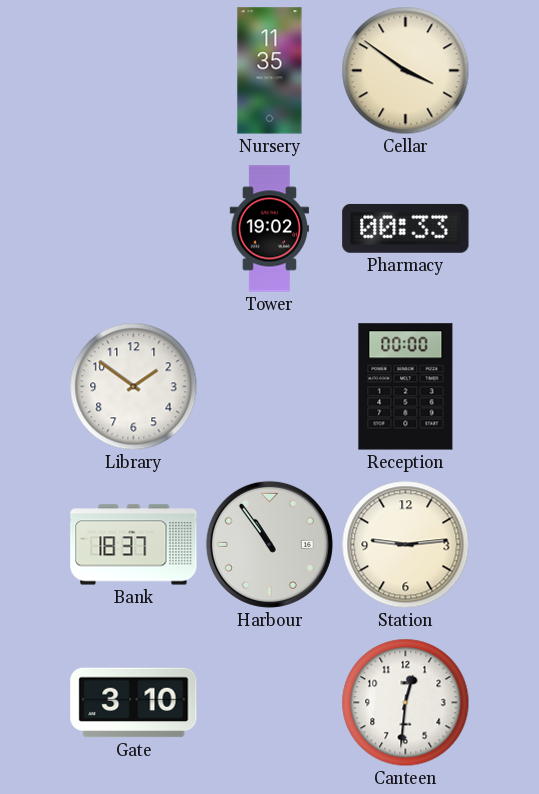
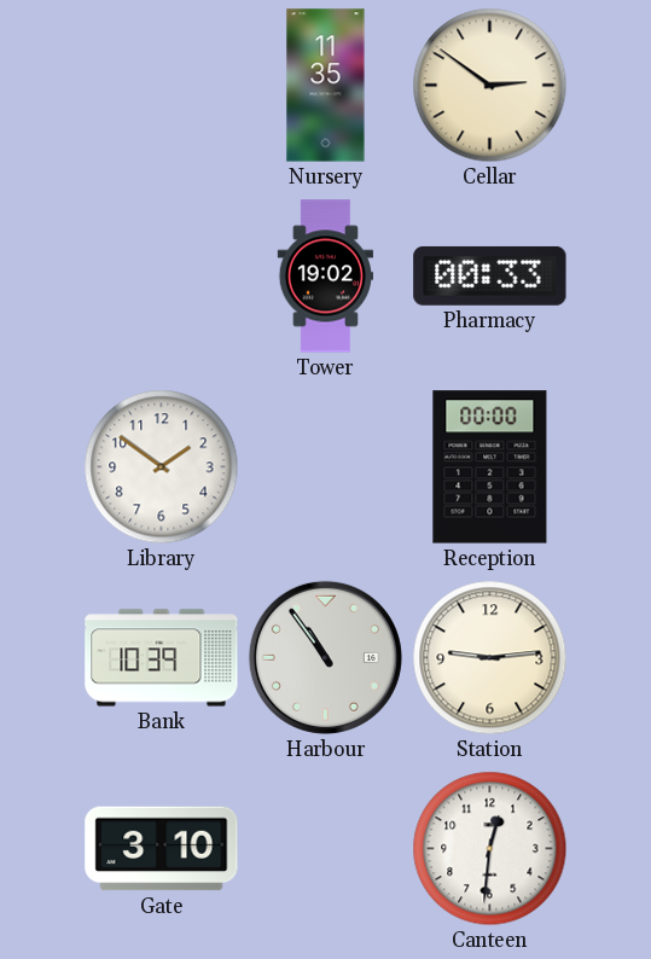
Cellar: 3:51 -> 2:51
Bank: 18:37 -> 10:39
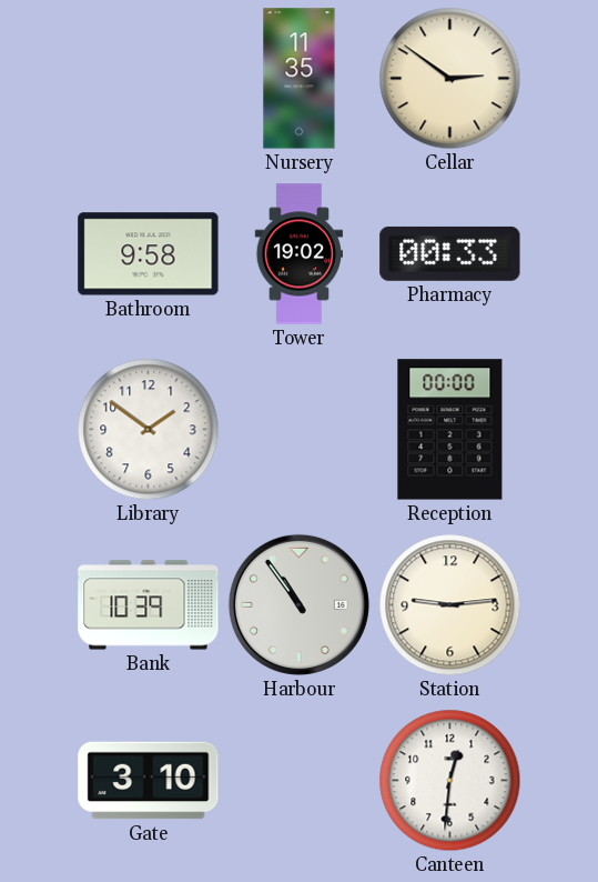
Bathroom: none -> 9:58
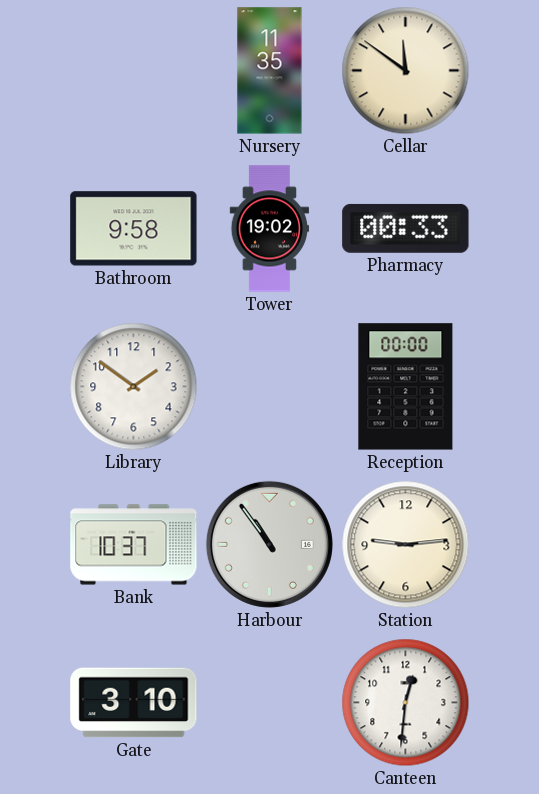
Cellar: 2:51 -> 11:51
Bank: 10:39 -> 10:37
